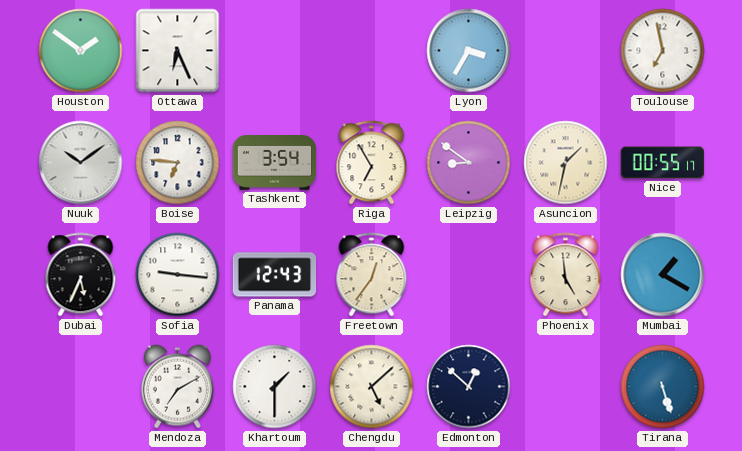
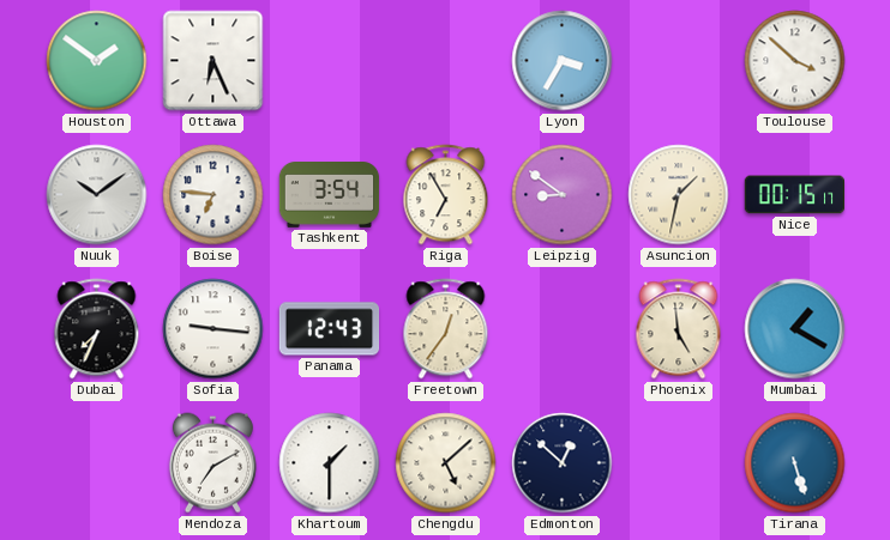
Toulouse: 6:58 -> 3:52
Nice: 00:55 -> 00:15
Dubai: 5:34 -> 7:34
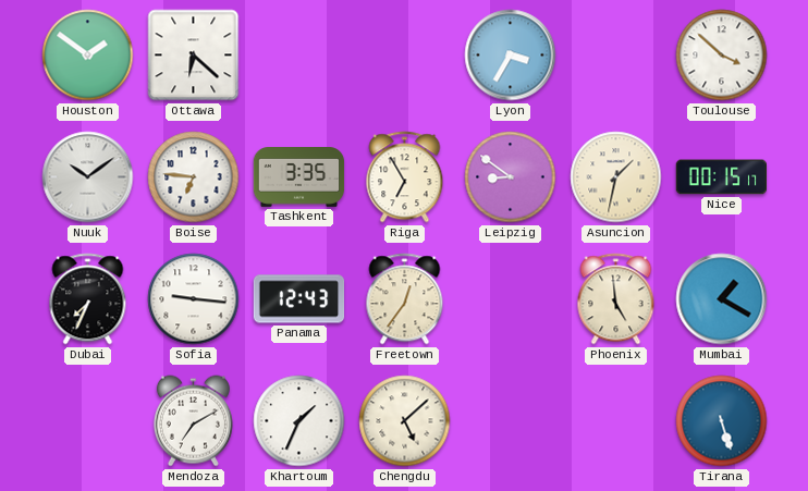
Ottawa: 6:26 -> 6:22
Tashkent: 3:54 -> 3:35
Khartoum: 1:30 -> 1:34
Edmonton: 12:52 -> none
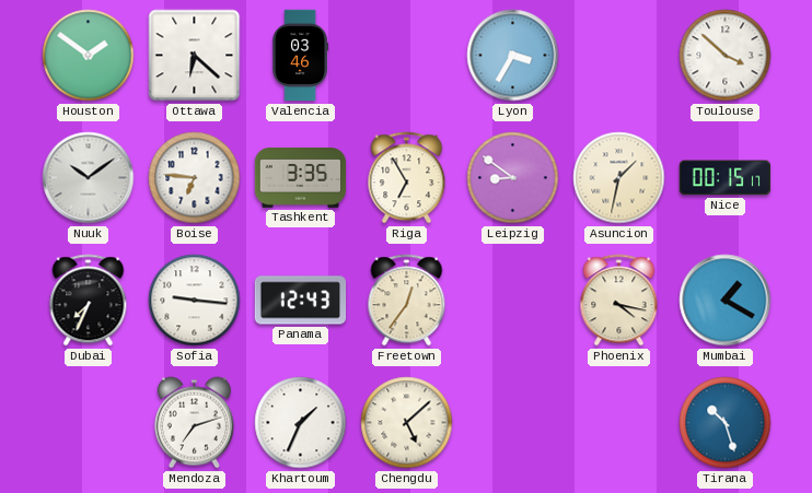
Valencia: none -> 03:46
Phoenix: 4:59 -> 4:17
Mendoza: 7:10 -> 7:12
Tirana: 5:27 -> 10:27
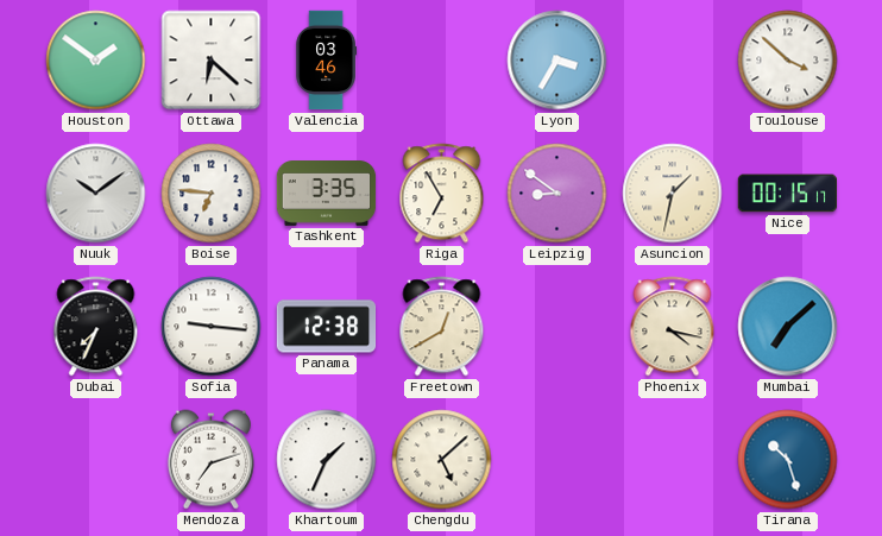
Panama: 12:43 -> 12:38
Freetown: 12:36 -> 12:40
Mumbai: 1:20 -> 7:08
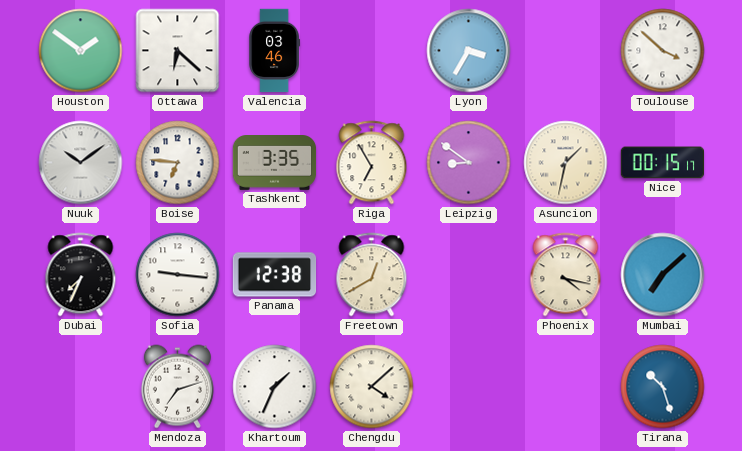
Chengdu: 5:08 -> 4:08
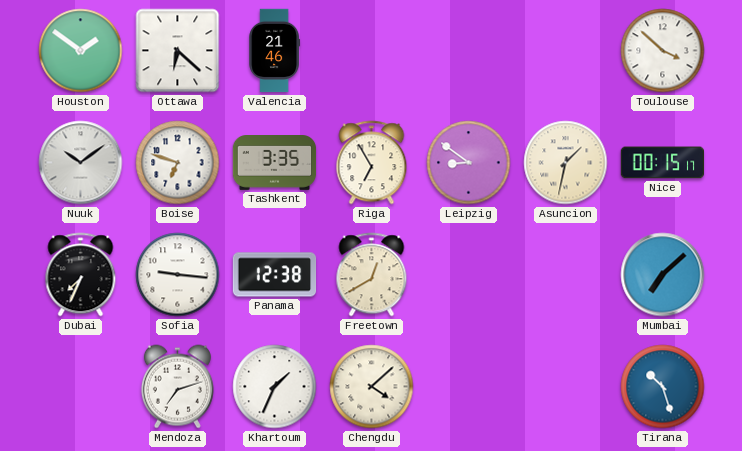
Valencia: 03:46 -> 21:46
Lyon: 3:35 -> none
Boise: 6:46 -> 6:48
Phoenix: 4:17 -> none
